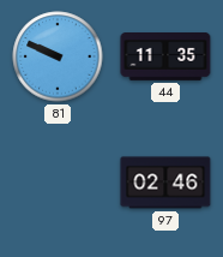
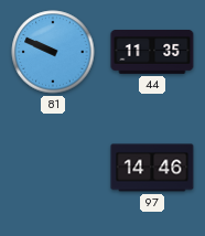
97: 02:46 -> 14:46
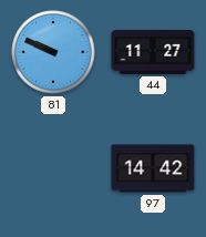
44: 11:35 -> 11:27
97: 14:46 -> 14:42
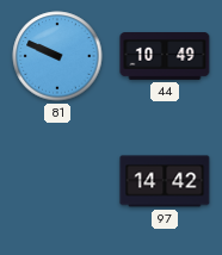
44: 11:27 -> 10:49
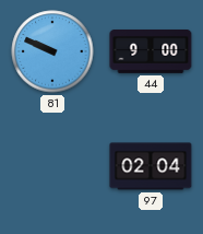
44: 10:49 -> 9:00
97: 14:42 -> 02:04
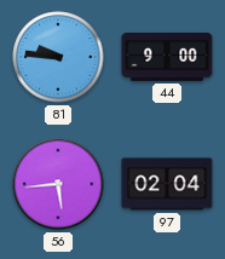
81: 9:49 -> 9:46
56: none -> 5:44
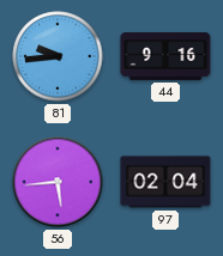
81: 9:46 -> 9:44
44: 9:00 -> 9:16
